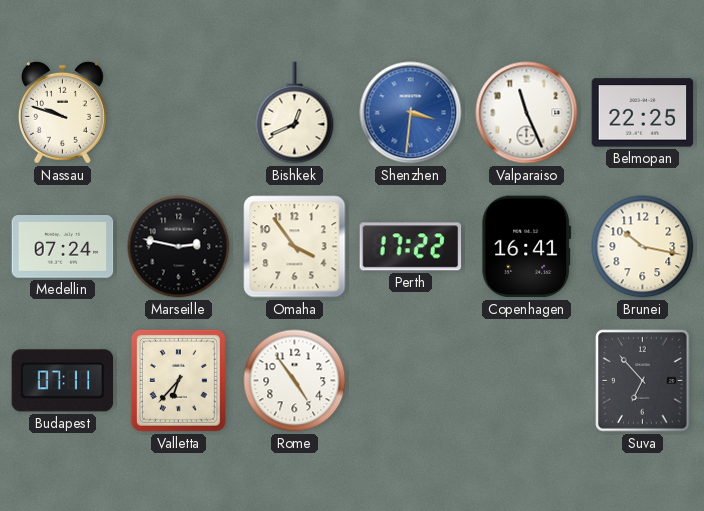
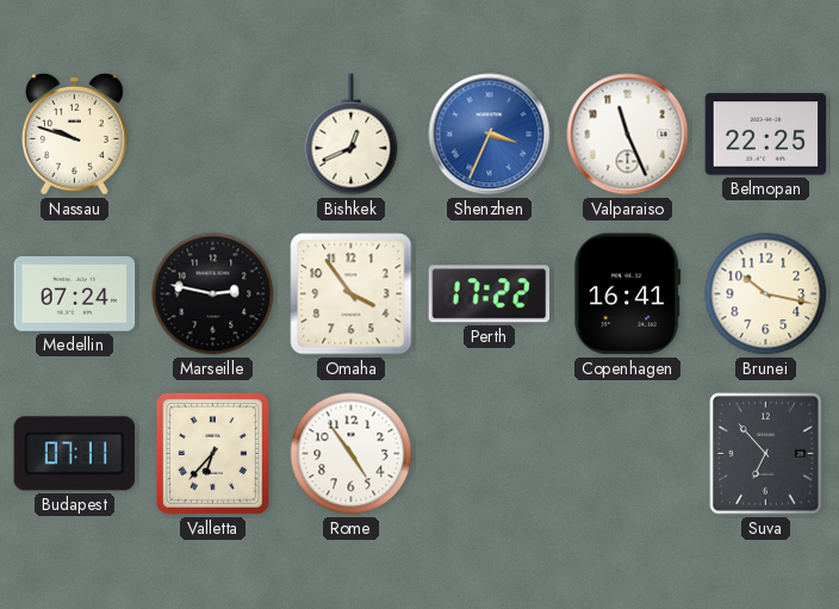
Shenzhen: 3:31 -> 3:34
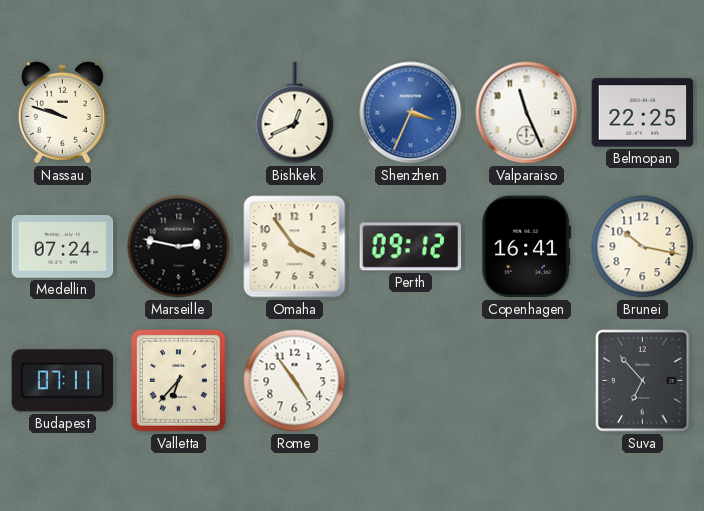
Perth: 17:22 -> 09:12
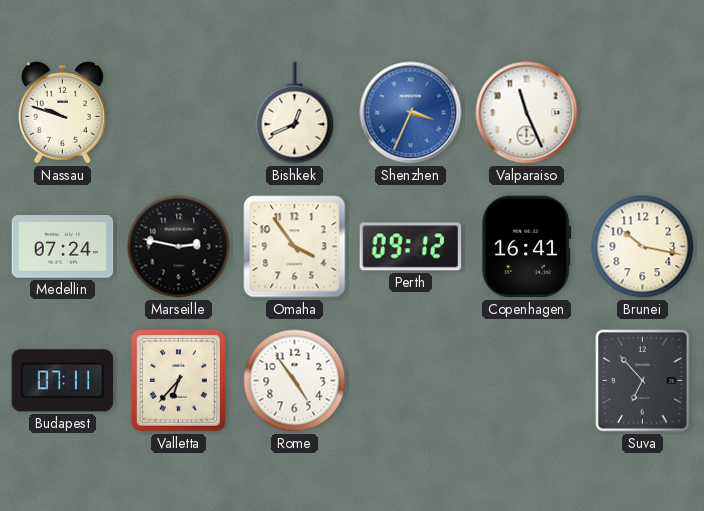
Belmopan: 22:25 -> none
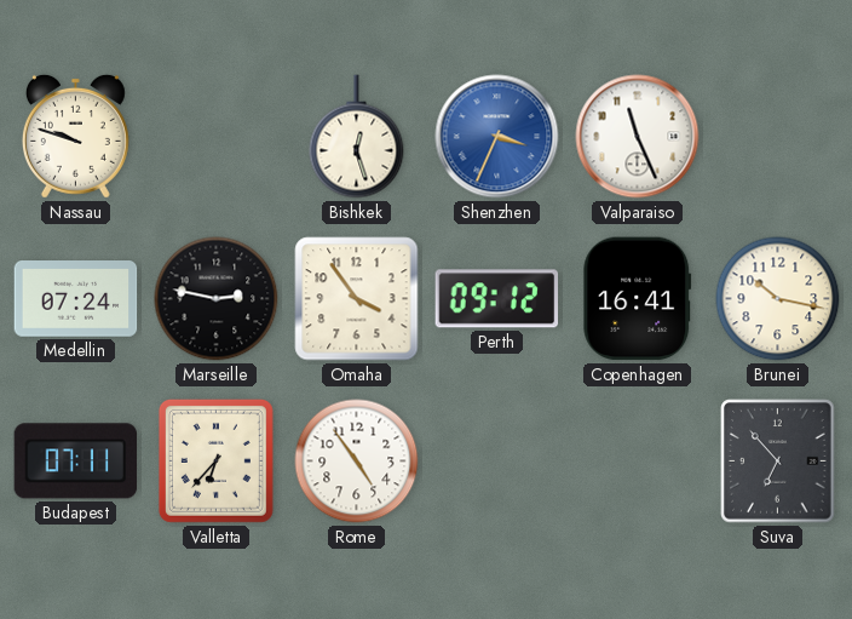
Bishkek: 12:41 -> 12:27
